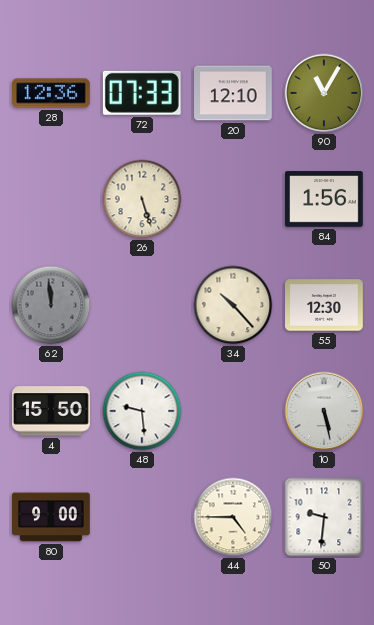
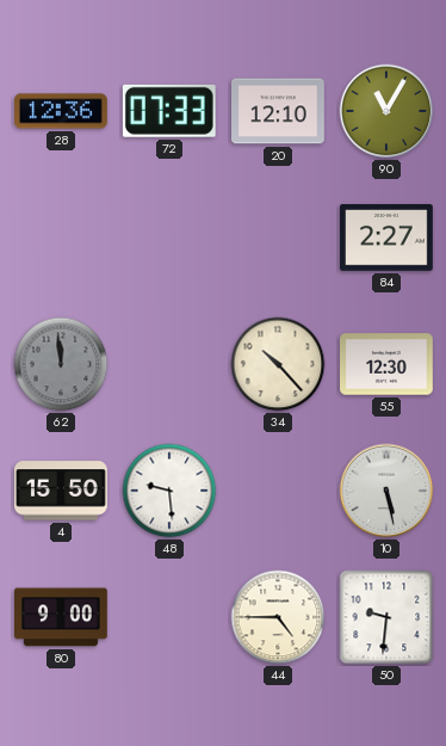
26: 5:27 -> none
84: 1:56 -> 2:27
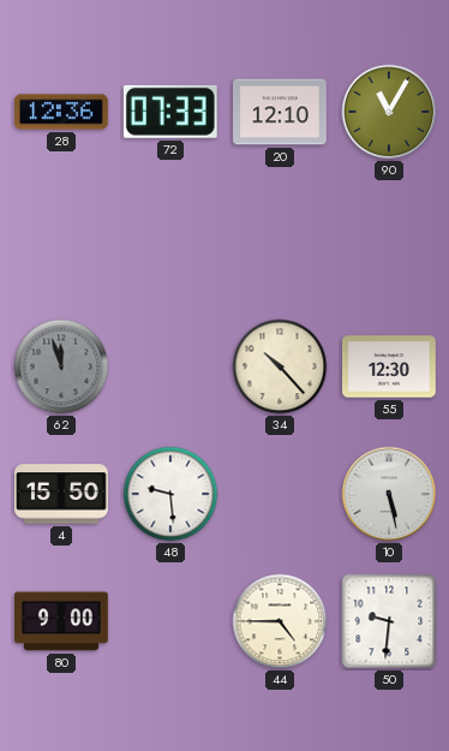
84: 2:27 -> none
62: 11:59 -> 11:57
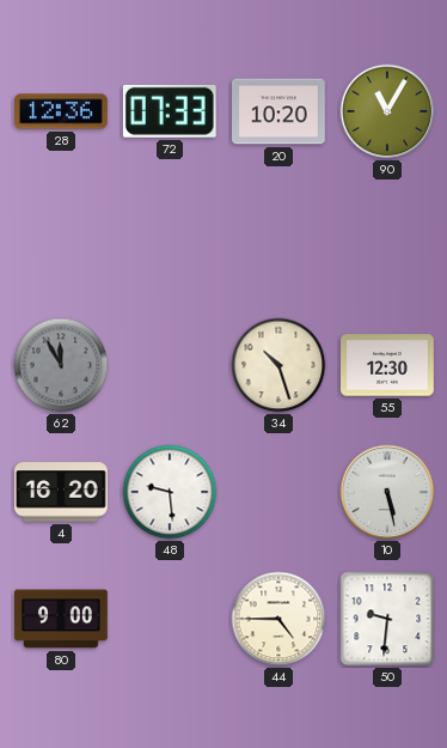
20: 12:10 -> 10:20
62: 11:57 -> 11:55
34: 10:23 -> 10:27
4: 15:50 -> 16:20
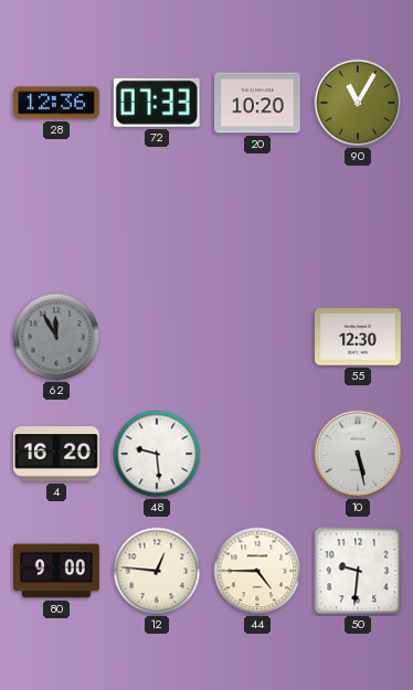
34: 10:27 -> none
12: none -> 12:46
